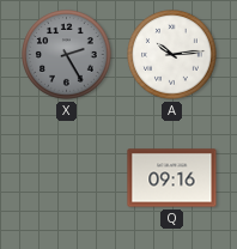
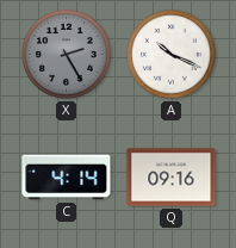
A: 10:14 -> 10:19
C: none -> 4:14
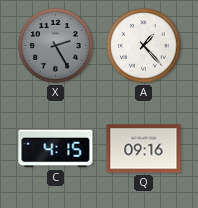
A: 10:19 -> 1:23
C: 4:14 -> 4:15
